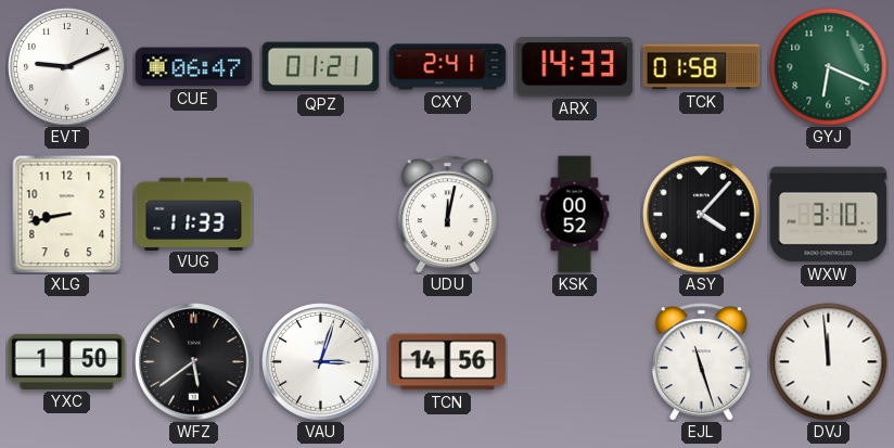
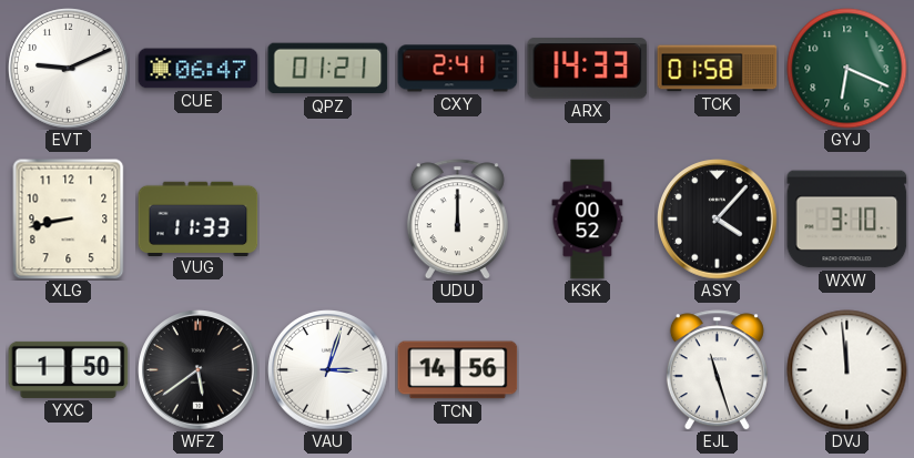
UDU: 12:02 -> 12:00
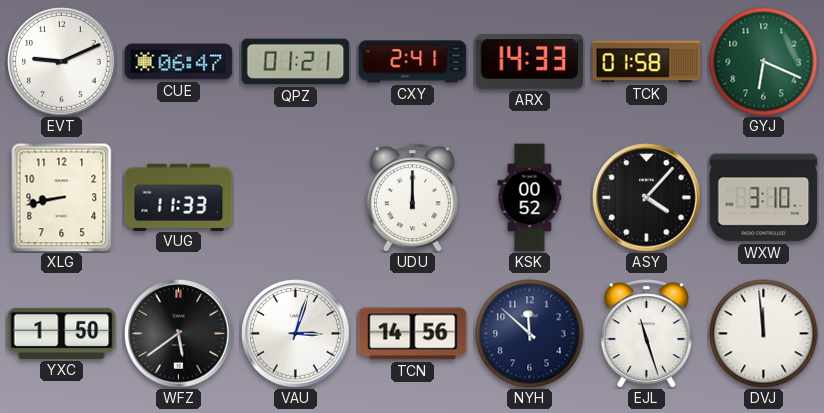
NYH: none -> 11:52
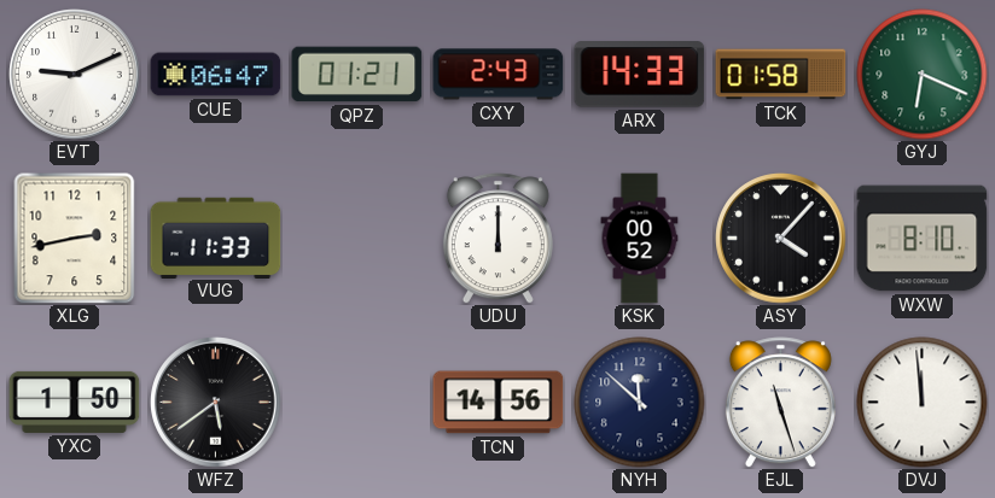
CXY: 2:41 -> 2:43
XLG: 8:43 -> 2:43
WXW: 3:10 -> 8:10
VAU: 3:03 -> none
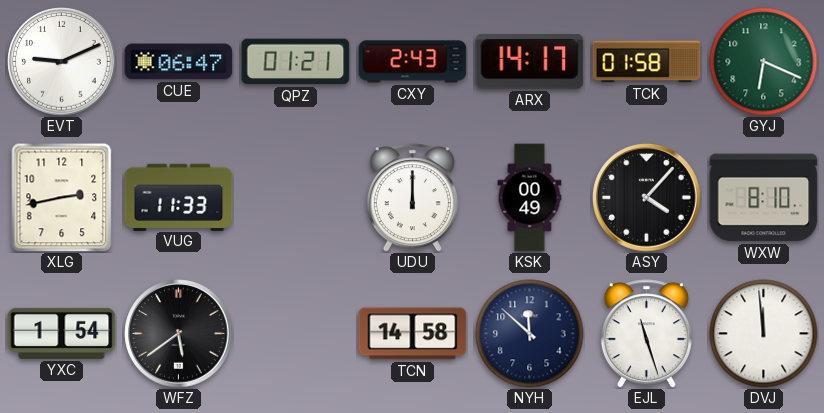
ARX: 14:33 -> 14:17
KSK: 00:52 -> 00:49
YXC: 1:50 -> 1:54
TCN: 14:56 -> 14:58
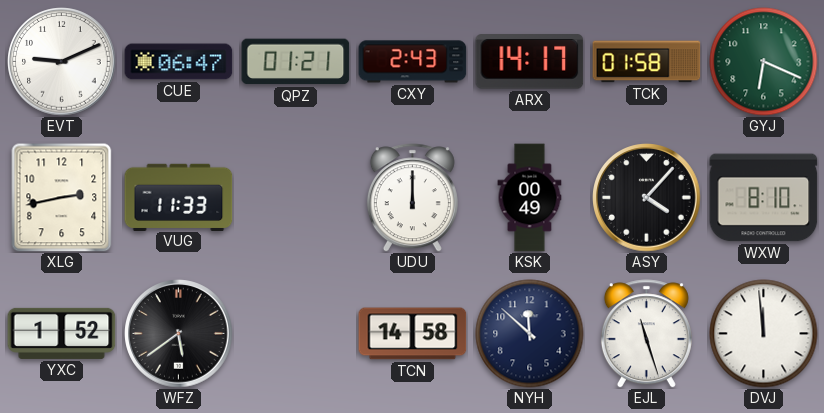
YXC: 1:54 -> 1:52
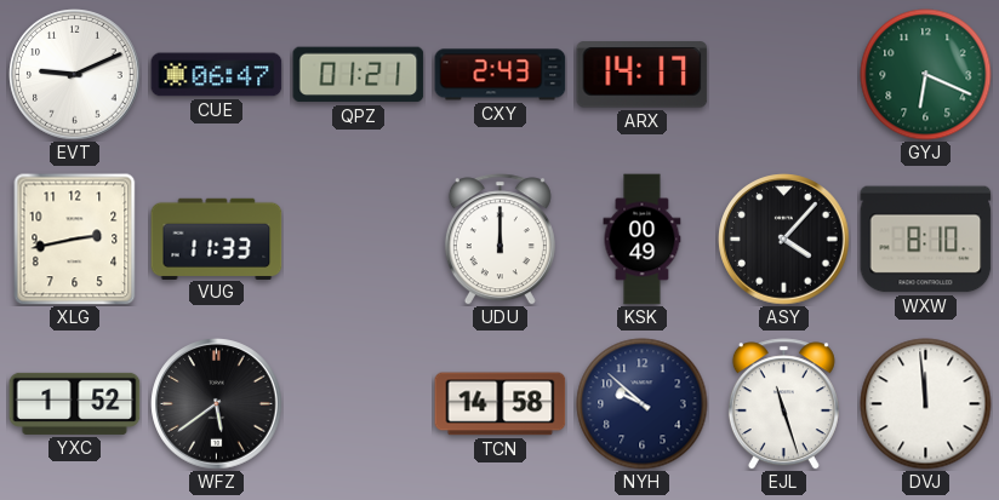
TCK: 01:58 -> none
NYH: 11:52 -> 9:52
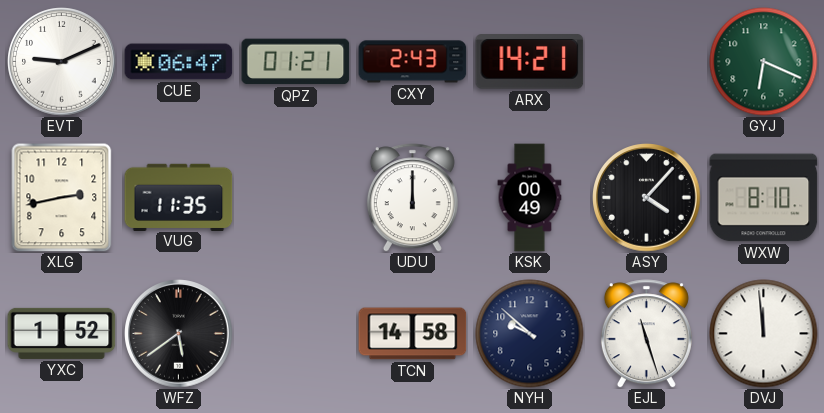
ARX: 14:17 -> 14:21
VUG: 11:33 -> 11:35
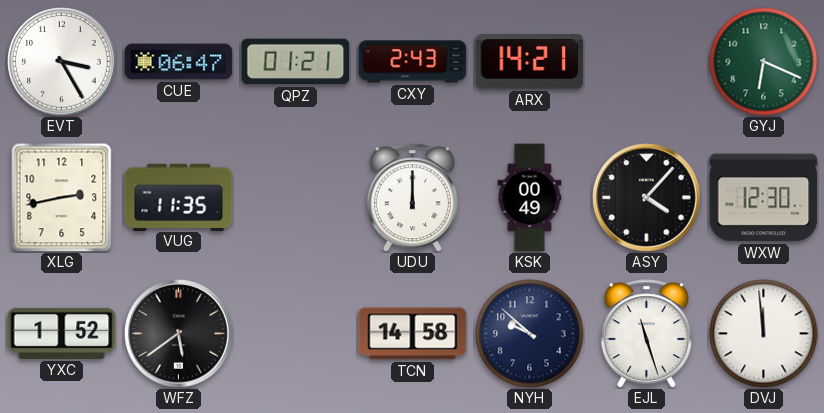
EVT: 9:11 -> 3:25
WXW: 8:10 -> 12:30
